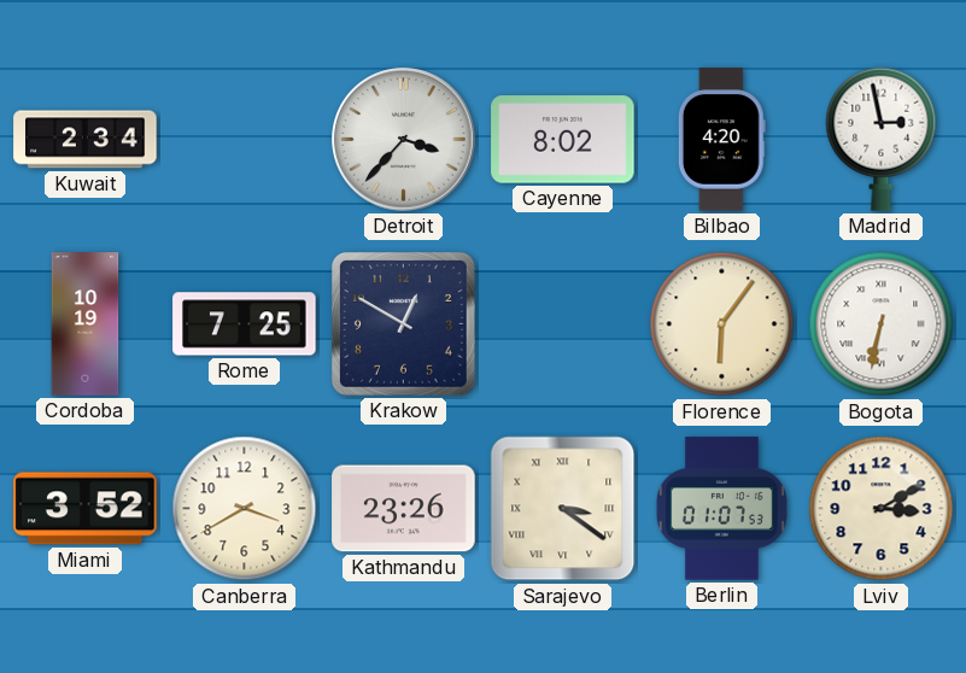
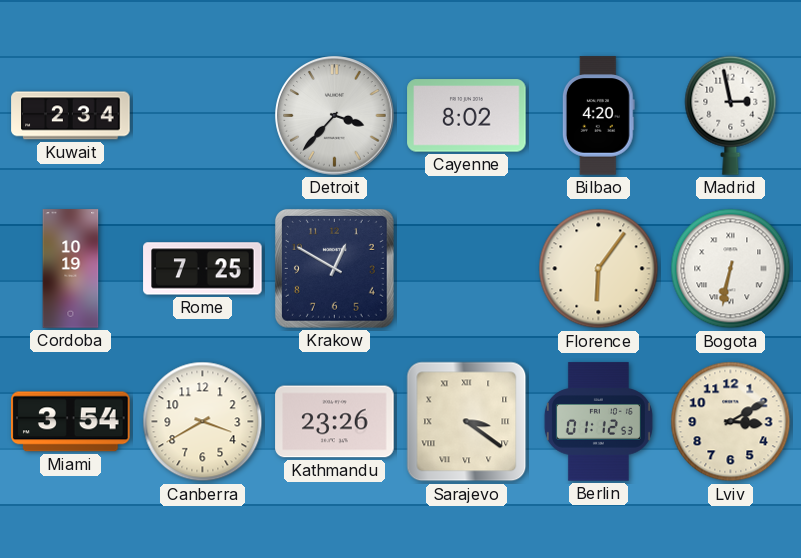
Miami: 3:52 -> 3:54
Berlin: 01:07 -> 01:12
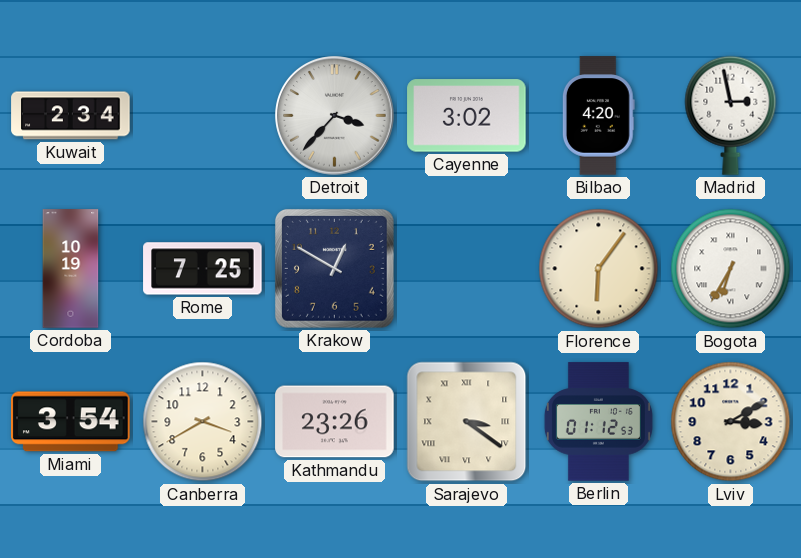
Cayenne: 8:02 -> 3:02
Bogota: 6:32 -> 6:35
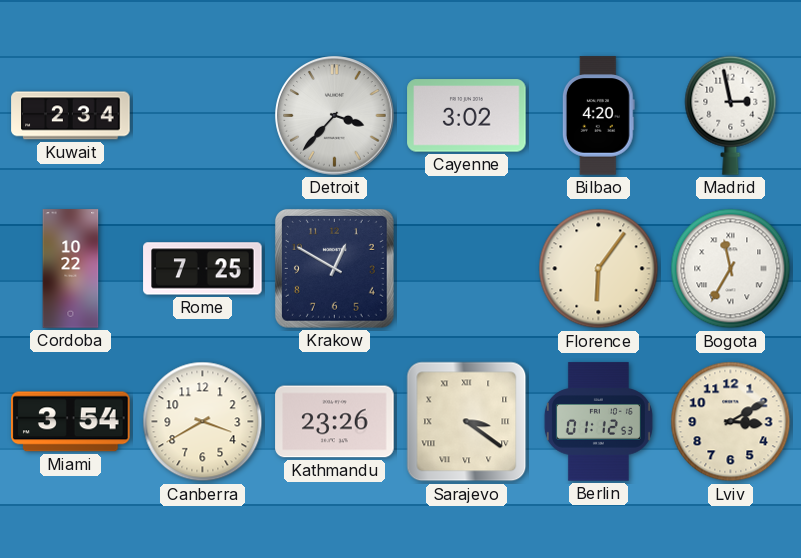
Cordoba: 10:19 -> 10:22
Bogota: 6:35 -> 11:35
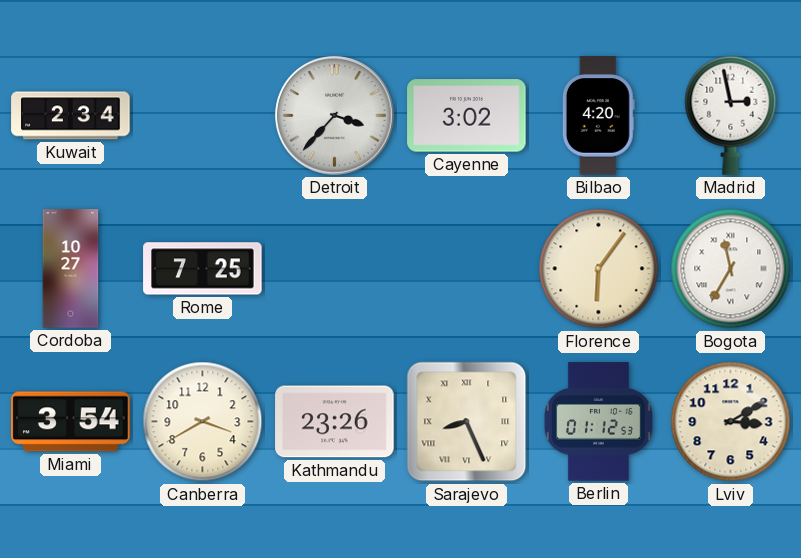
Cordoba: 10:22 -> 10:27
Krakow: 12:50 -> none
Sarajevo: 3:21 -> 8:26
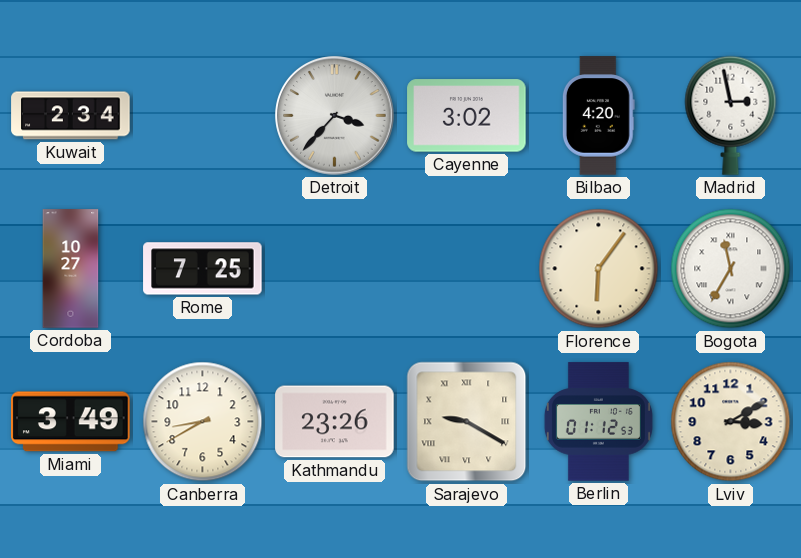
Miami: 3:54 -> 3:49
Canberra: 3:40 -> 8:40
Sarajevo: 8:26 -> 9:20
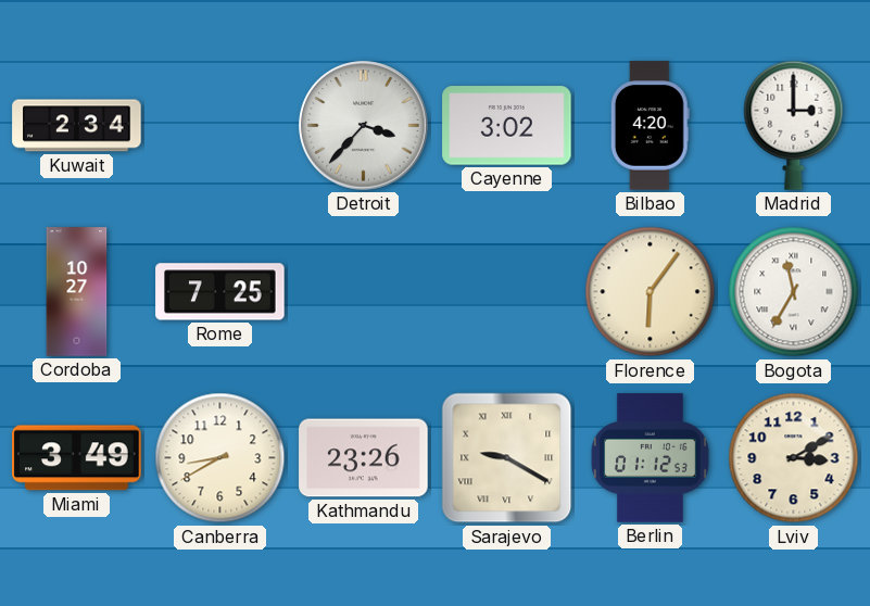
Madrid: 2:58 -> 3:00
